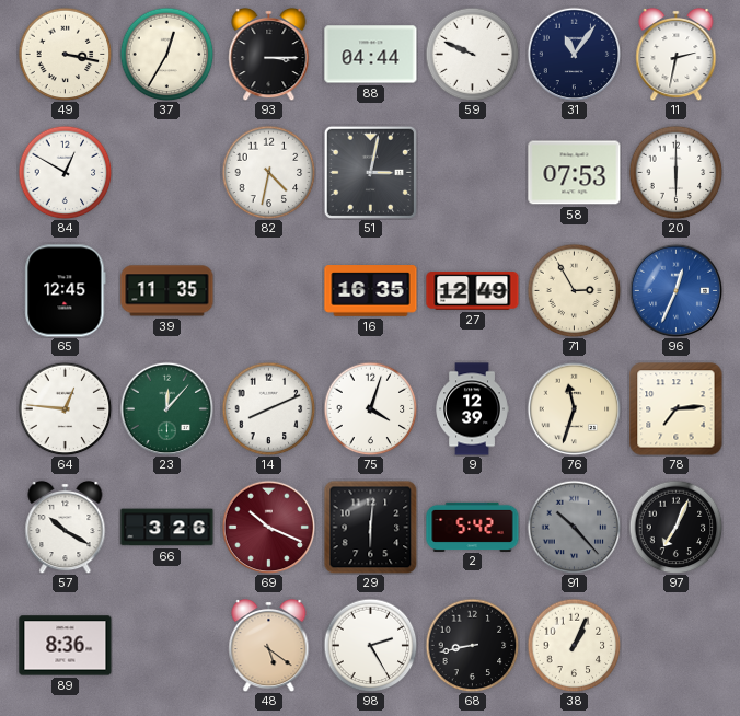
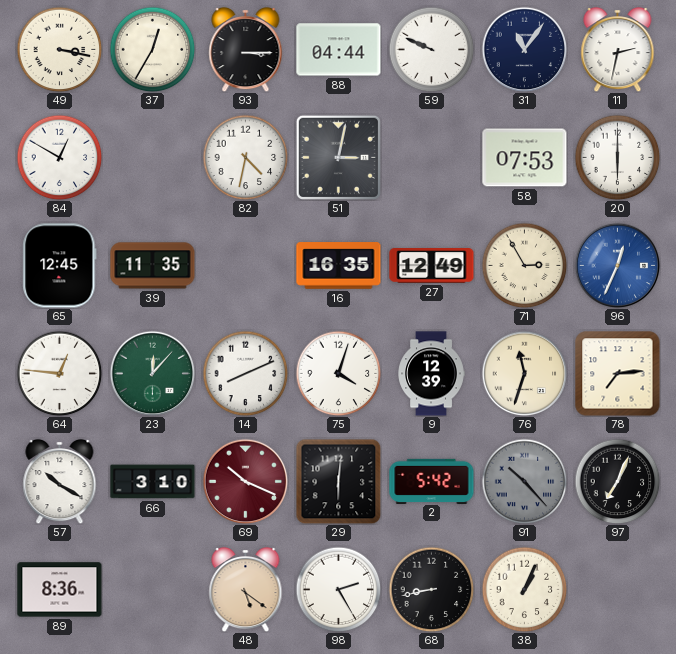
66: 3:26 -> 3:10
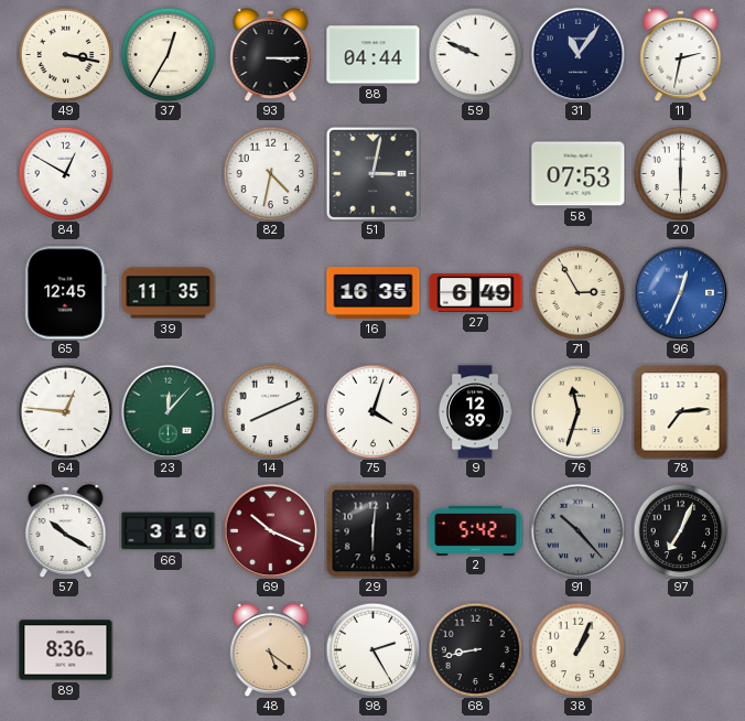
27: 12:49 -> 6:49
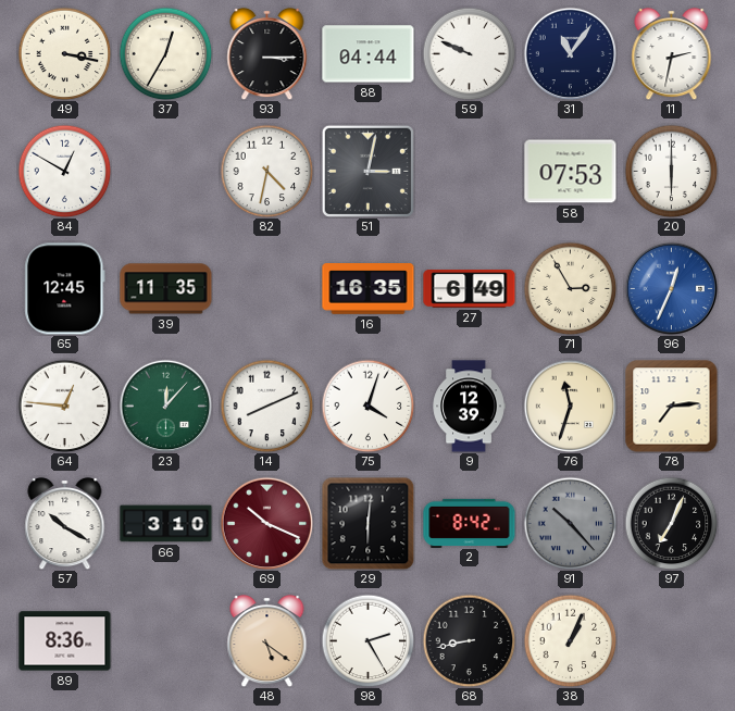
2: 5:42 -> 8:42
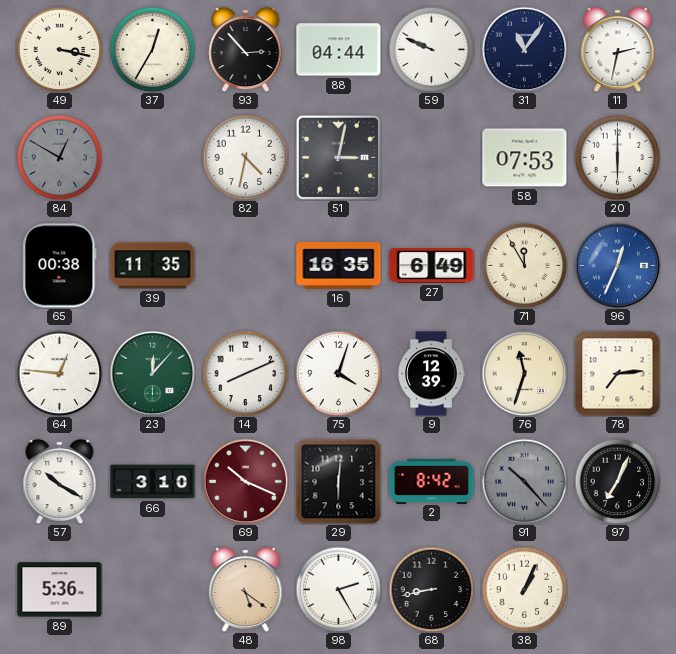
93: 3:15 -> 2:53
84 dial: white -> grey
65: 12:45 -> 00:38
71: 2:55 -> 11:55
89: 8:36 -> 5:36
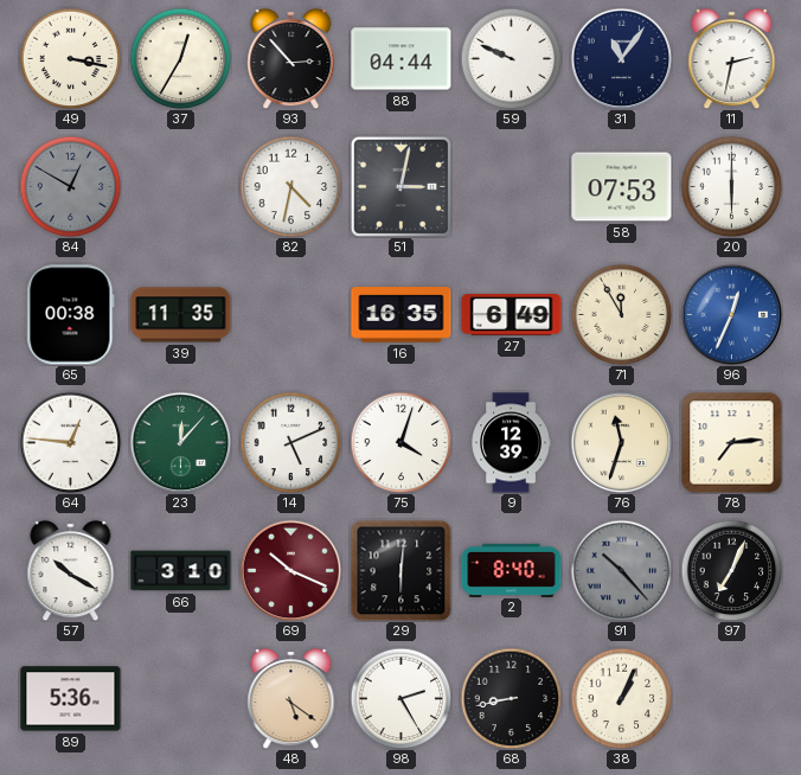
14: 8:11 -> 5:11
2: 8:42 -> 8:40
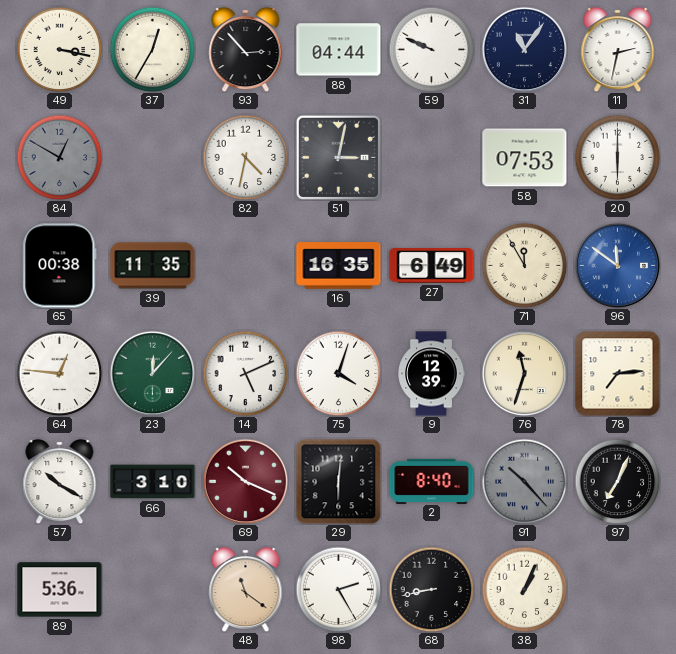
96: 12:34 -> 11:51
48: 5:21 -> 11:21
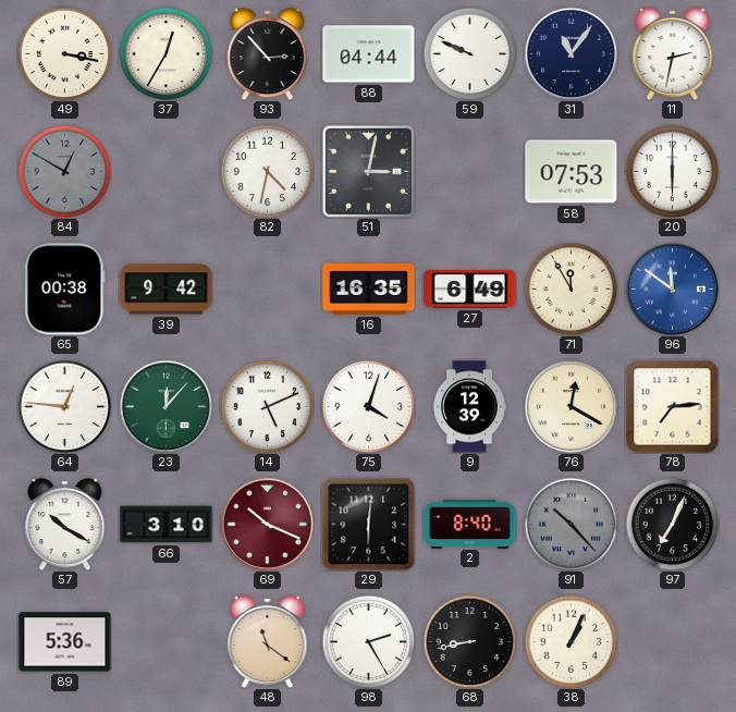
39: 11:35 -> 9:42
76: 11:33 -> 12:20
